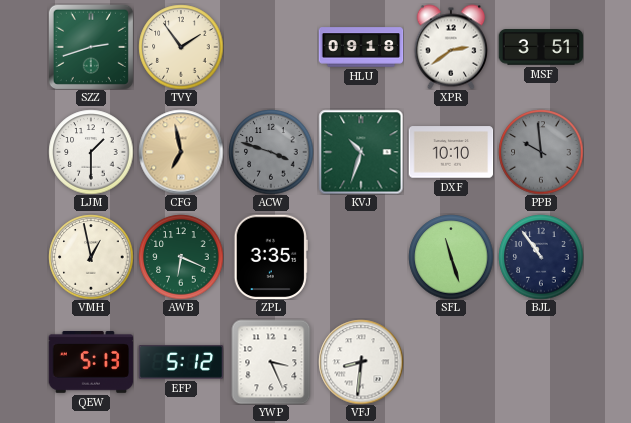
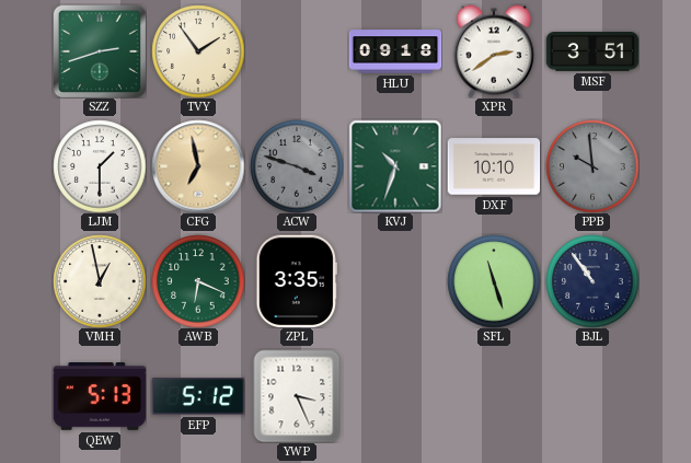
VFJ: 8:31 -> none
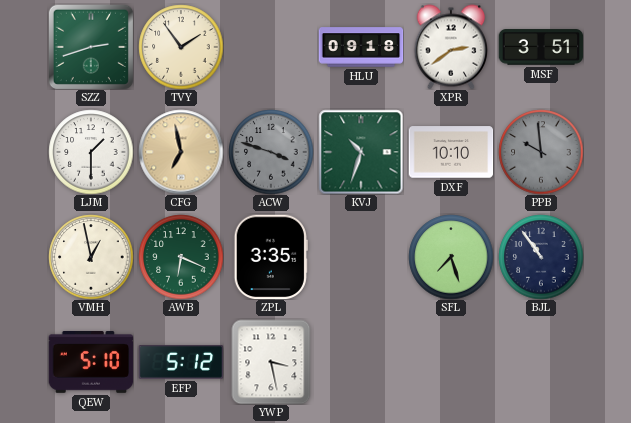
SFL: 11:27 -> 7:27
QEW: 5:13 -> 5:10
YWP: 3:26 -> 3:28
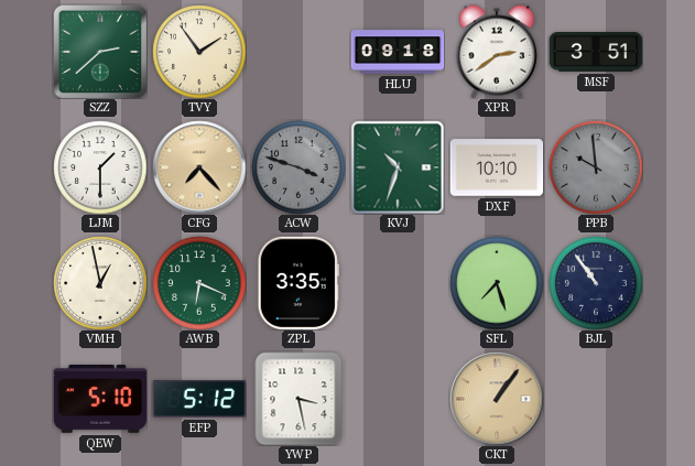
SZZ: 2:42 -> 2:38
CFG: 6:58 -> 7:23
CKT: none -> 1:06
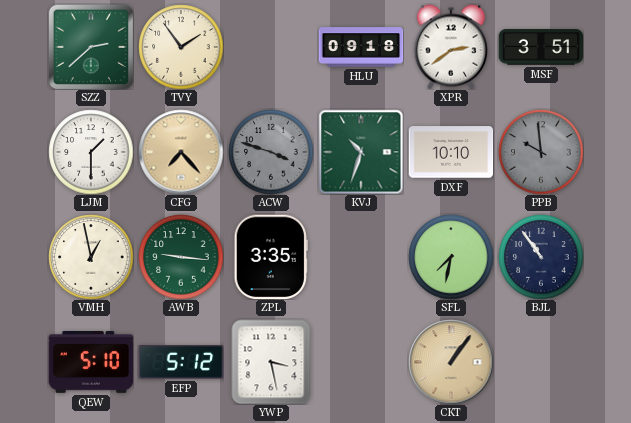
AWB: 6:19 -> 9:16
SFL: 7:27 -> 7:32
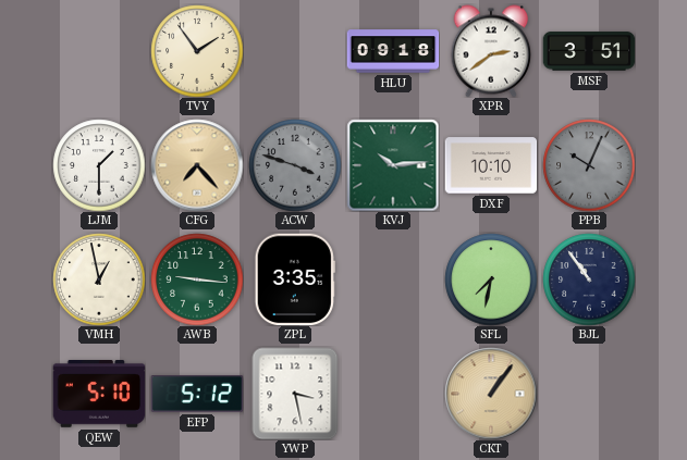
SZZ: 2:38 -> none
KVJ: 10:33 -> 10:14
PPB: 9:59 -> 10:04
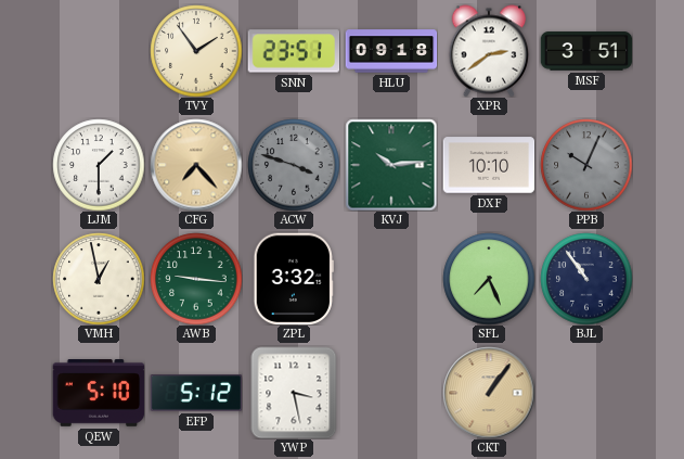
SNN: none -> 23:51
ZPL: 3:35 -> 3:32
SFL: 7:32 -> 7:26
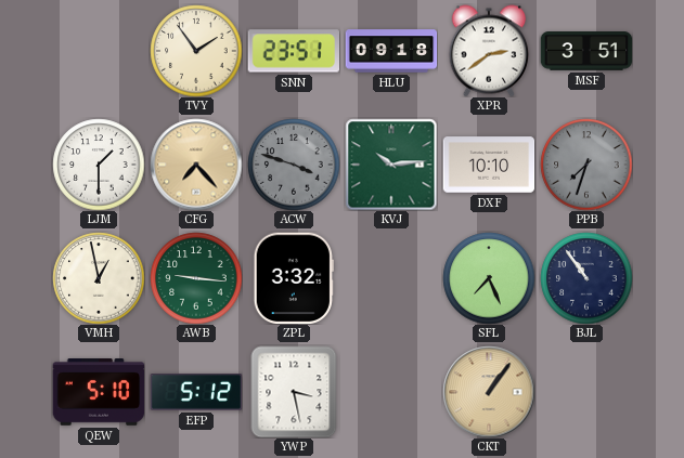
PPB: 10:04 -> 7:33
